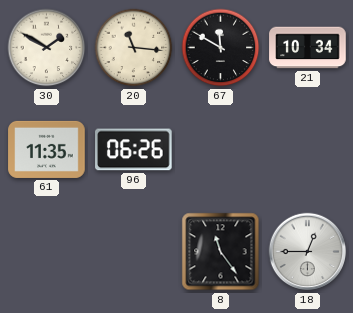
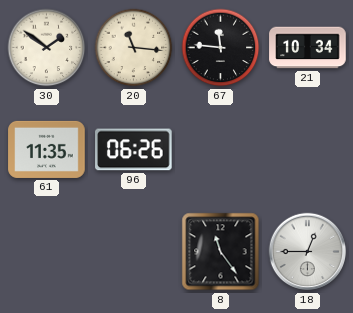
30: 1:50 -> 1:51
67: 11:50 -> 11:46
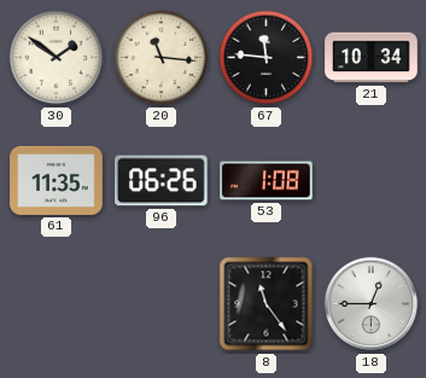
53: none -> 1:08
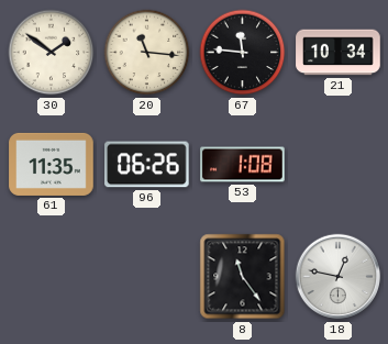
18: 12:45 -> 12:47
